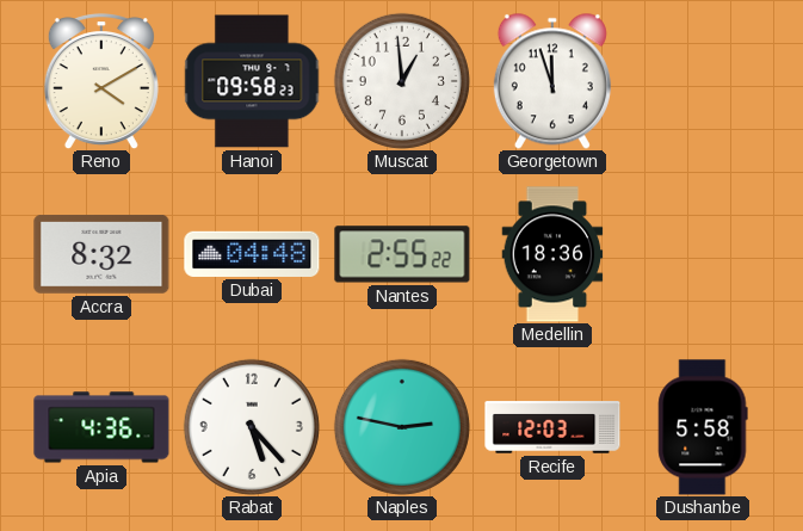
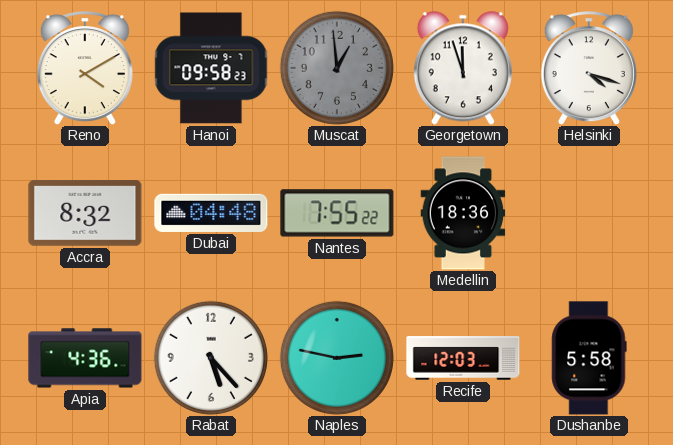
Muscat dial: white -> grey
Helsinki: none -> 4:18
Nantes: 2:55 -> 7:55
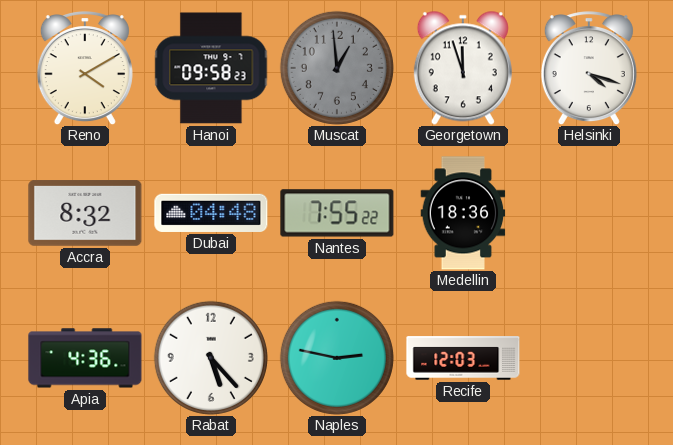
Dushanbe: 5:58 -> none
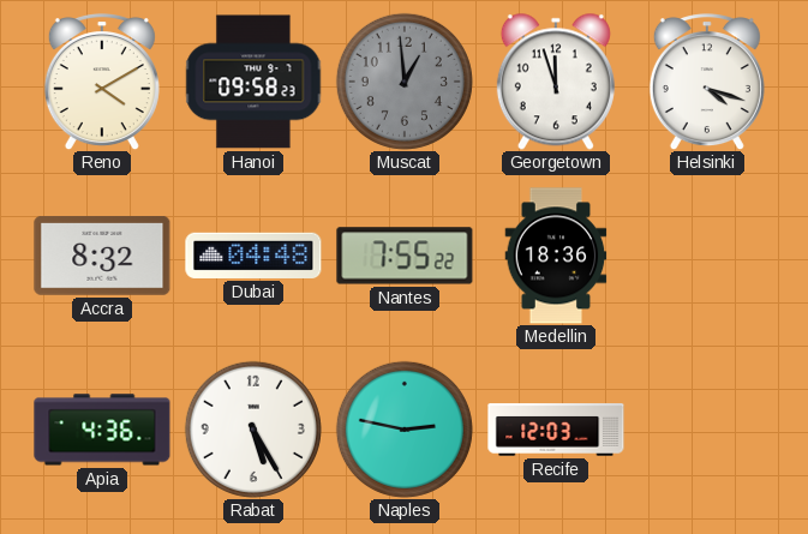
Rabat: 5:23 -> 5:25
